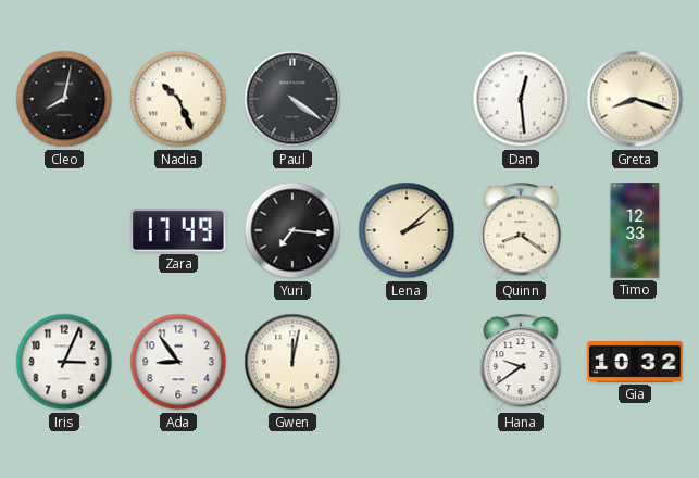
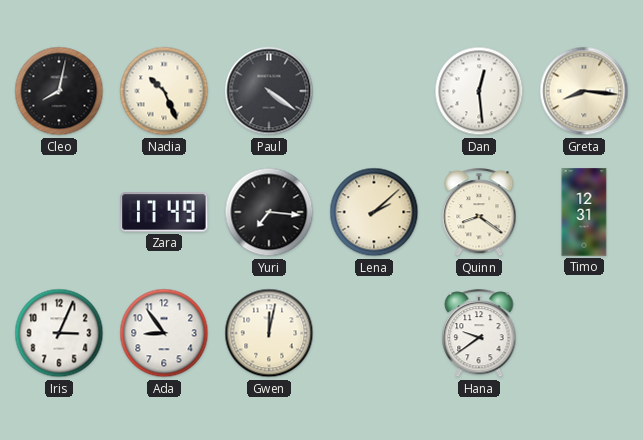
Greta: 8:18 -> 8:16
Timo: 12:33 -> 12:31
Gia: 10:32 -> none
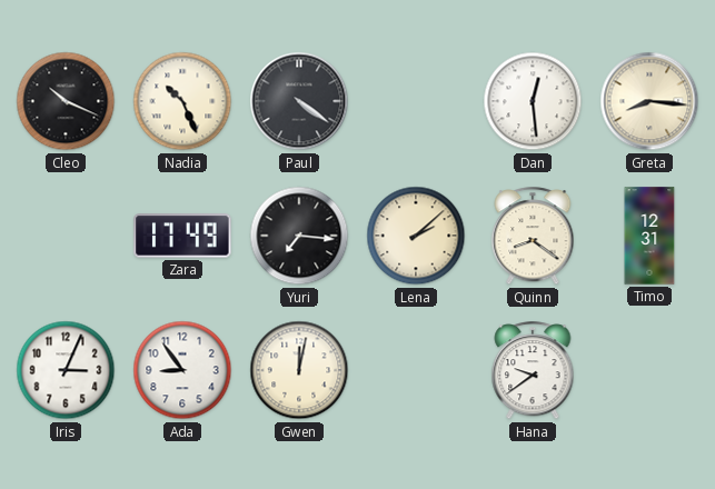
Cleo: 8:02 -> 10:19
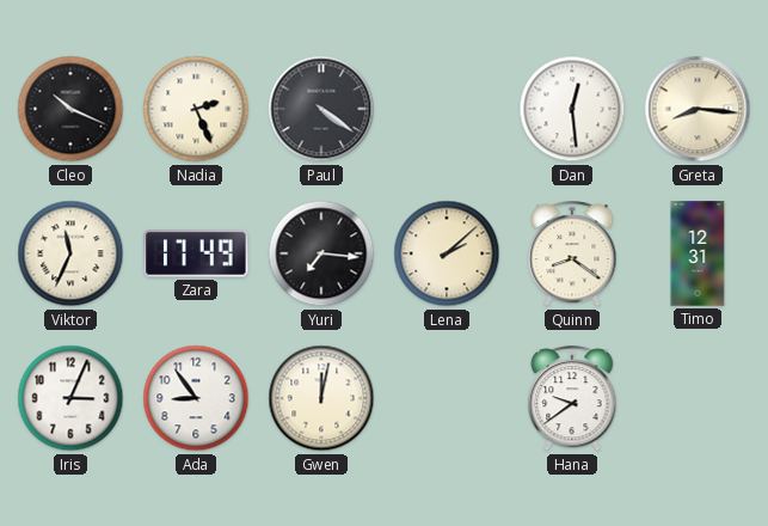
Nadia: 10:26 -> 2:26
Viktor: none -> 11:34
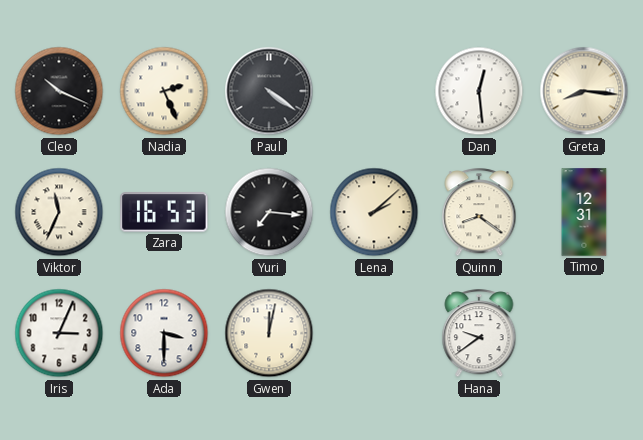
Zara: 17:49 -> 16:53
Ada: 8:54 -> 3:30
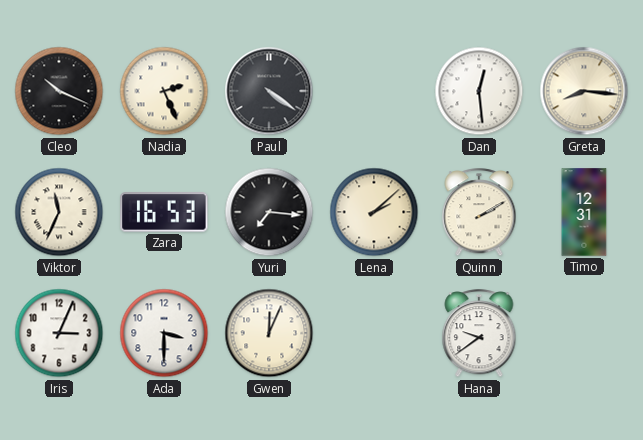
Quinn: 8:21 -> 2:10
Gwen: 12:02 -> 12:04
